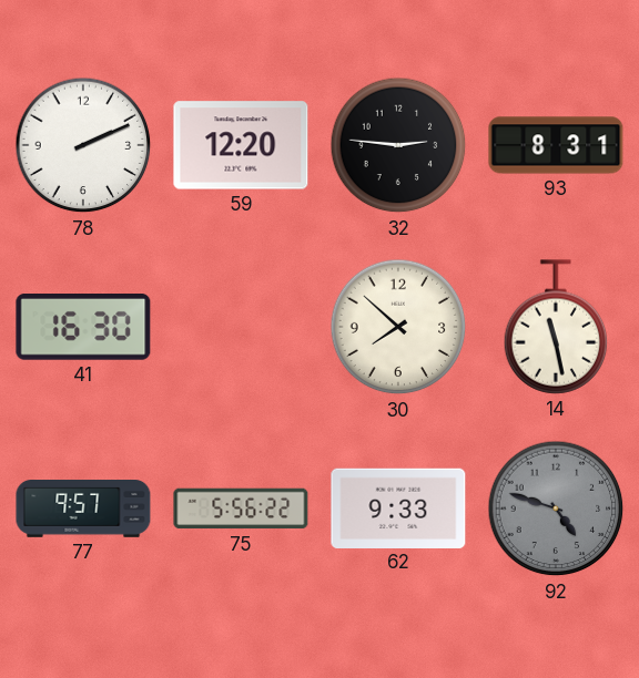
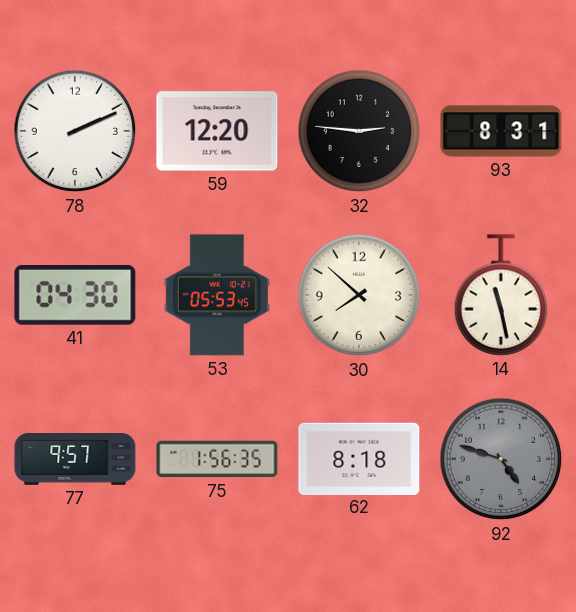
41: 16:30 -> 04:30
53: none -> 05:53
75: 5:56 -> 1:56
62: 9:33 -> 8:18
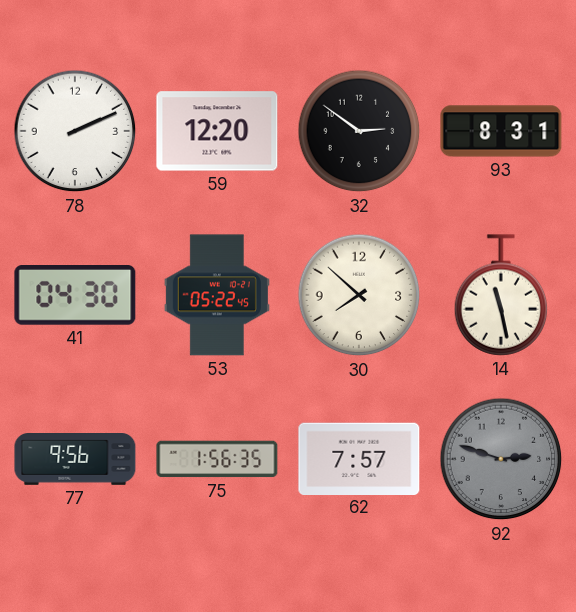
32: 2:46 -> 2:51
53: 05:53 -> 05:22
77: 9:57 -> 9:56
62: 8:18 -> 7:57
92: 4:48 -> 2:48
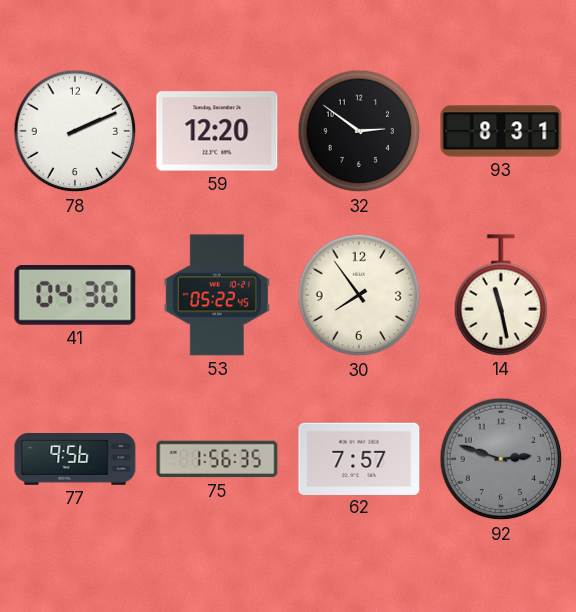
30: 7:52 -> 7:54
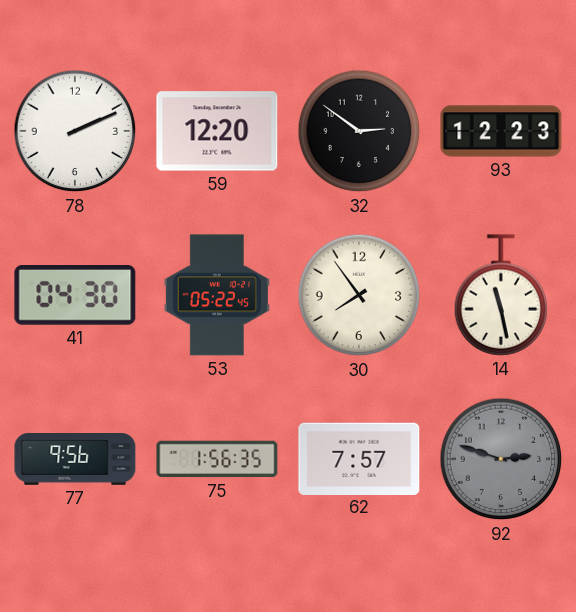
93: 8:31 -> 12:23
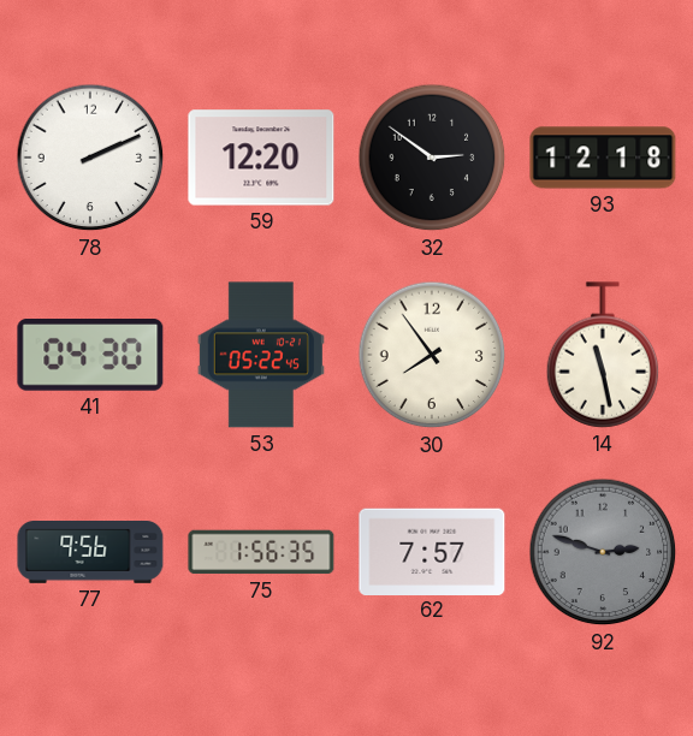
93: 12:23 -> 12:18
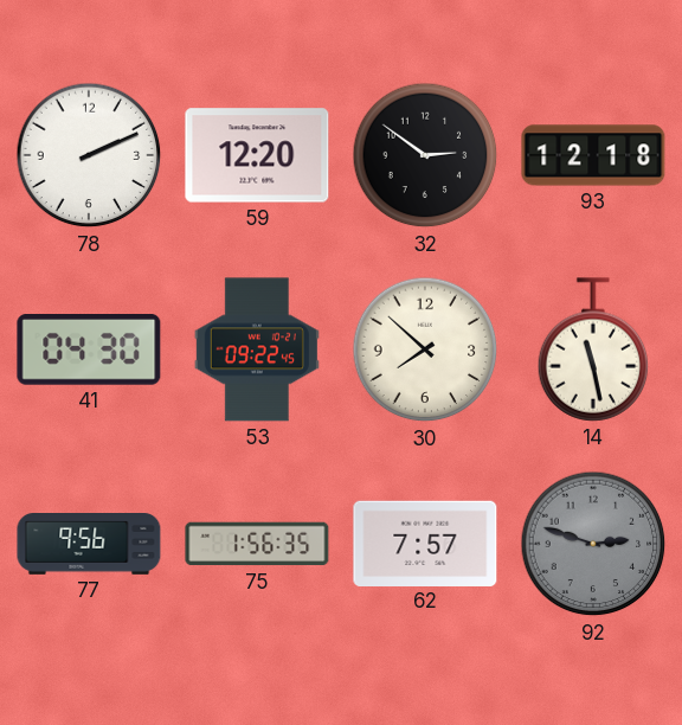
53: 05:22 -> 09:22
30: 7:54 -> 7:52
